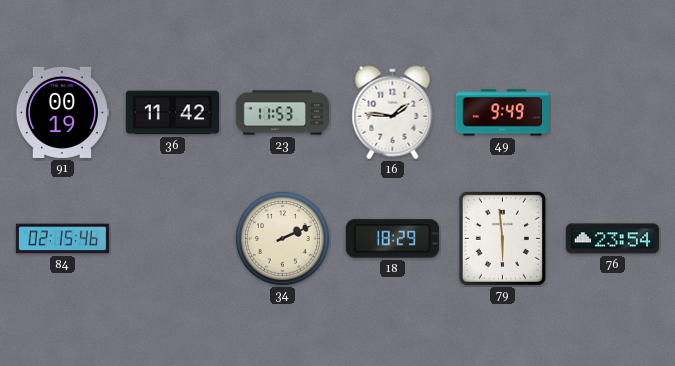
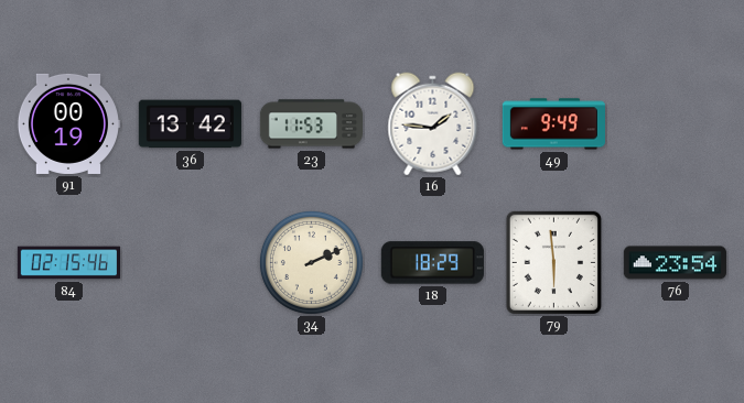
36: 11:42 -> 13:42
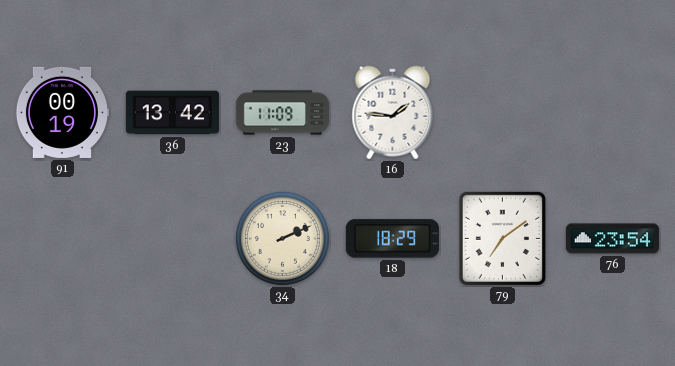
23: 11:53 -> 11:09
49: 9:49 -> none
84: 02:15 -> none
79: 5:59 -> 7:09
